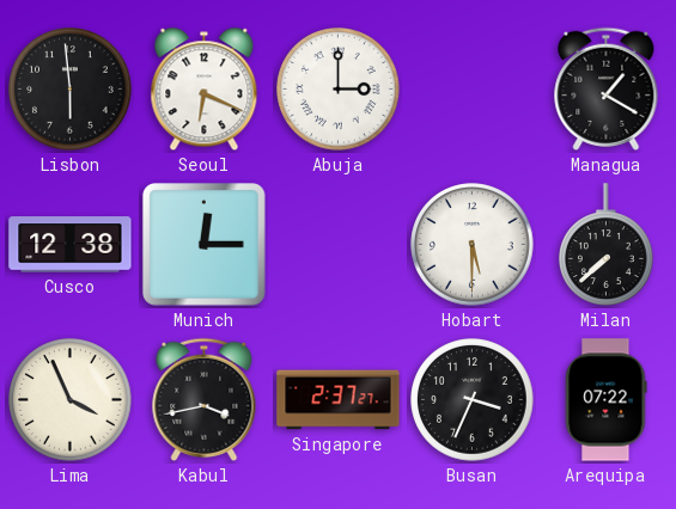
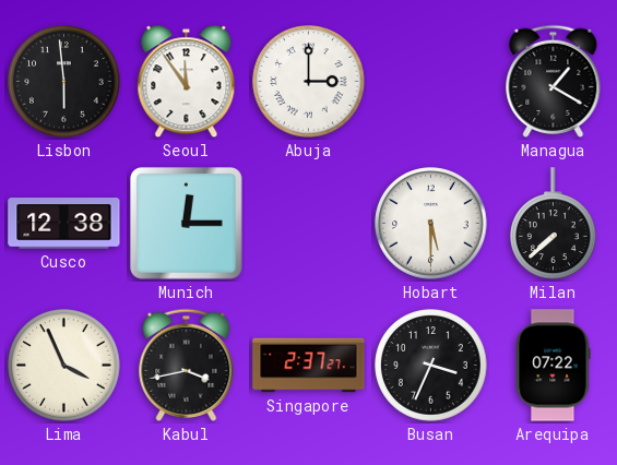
Seoul: 6:19 -> 11:54
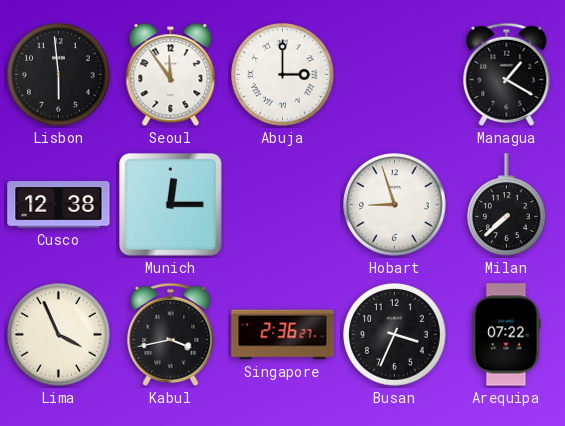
Hobart: 5:30 -> 8:57
Singapore: 2:37 -> 2:36
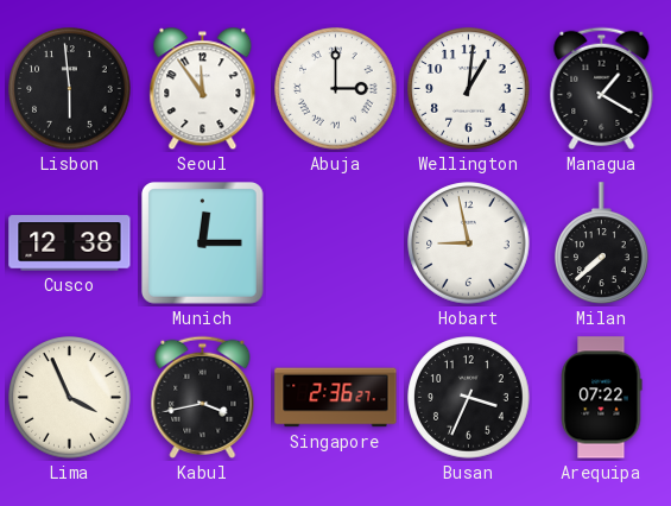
Wellington: none -> 1:01
Hobart: 8:57 -> 8:58
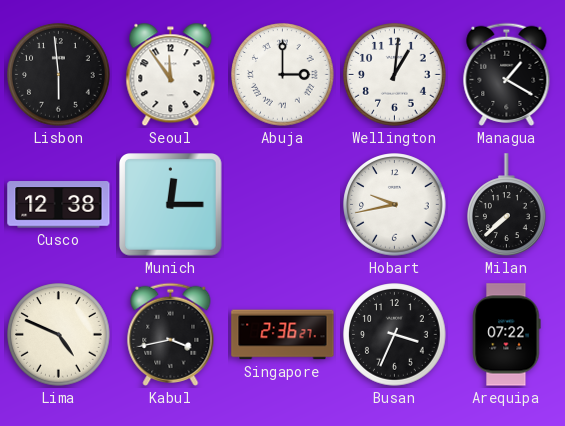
Hobart: 8:58 -> 9:43
Lima: 3:56 -> 4:49
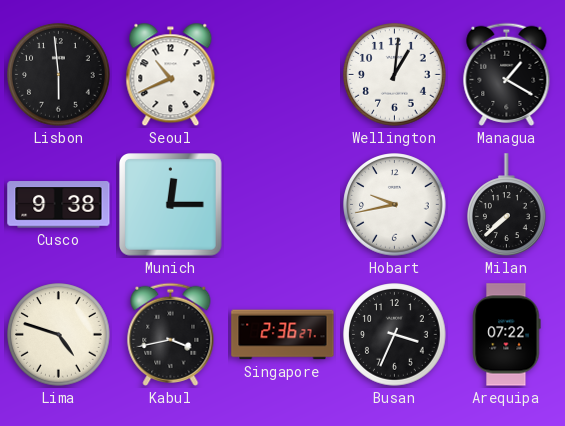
Seoul: 11:54 -> 10:41
Abuja: 3:00 -> none
Cusco: 12:38 -> 9:38
Lima: 4:49 -> 4:48
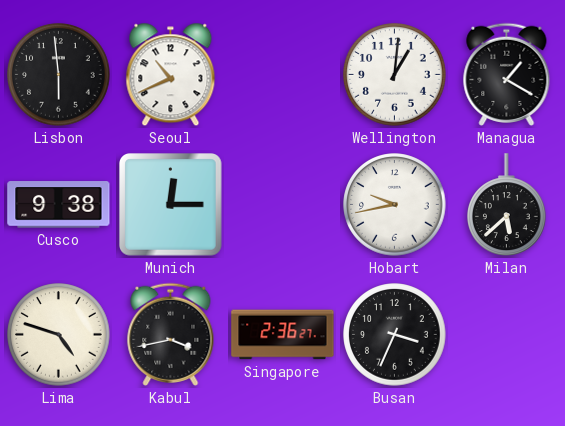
Milan: 7:38 -> 5:38
Arequipa: 07:22 -> none
